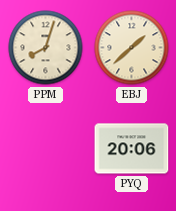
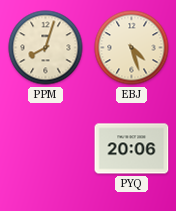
EBJ: 1:38 -> 4:27
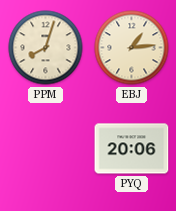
EBJ: 4:27 -> 1:14
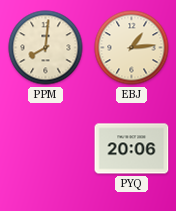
PPM: 8:03 -> 8:01
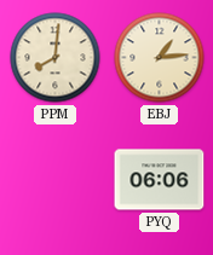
PYQ: 20:06 -> 06:06
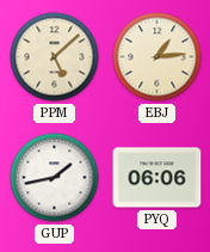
PPM: 8:01 -> 5:08
GUP: none -> 1:43
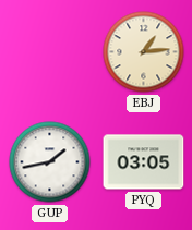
PPM: 5:08 -> none
PYQ: 06:06 -> 03:05
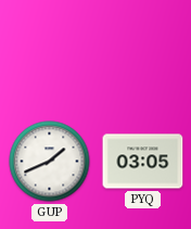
EBJ: 1:14 -> none
GUP: 1:43 -> 1:41
